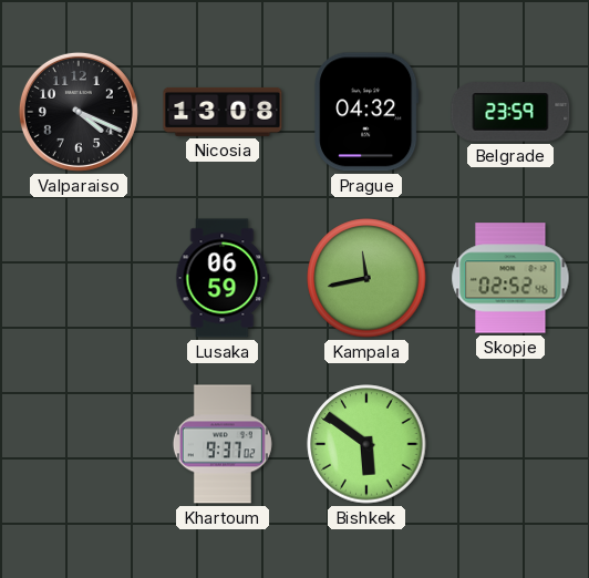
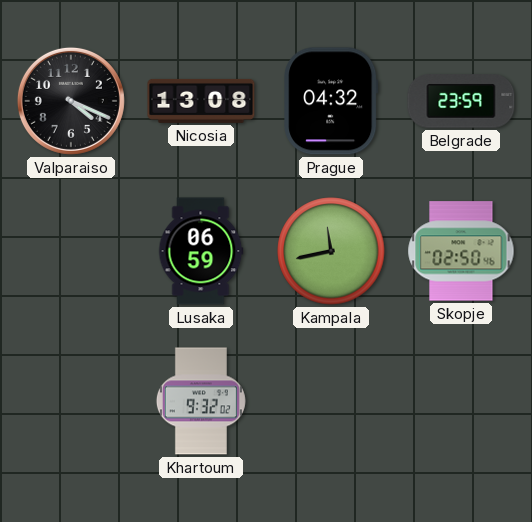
Skopje: 02:52 -> 02:50
Khartoum: 9:37 -> 9:32
Bishkek: 5:51 -> none
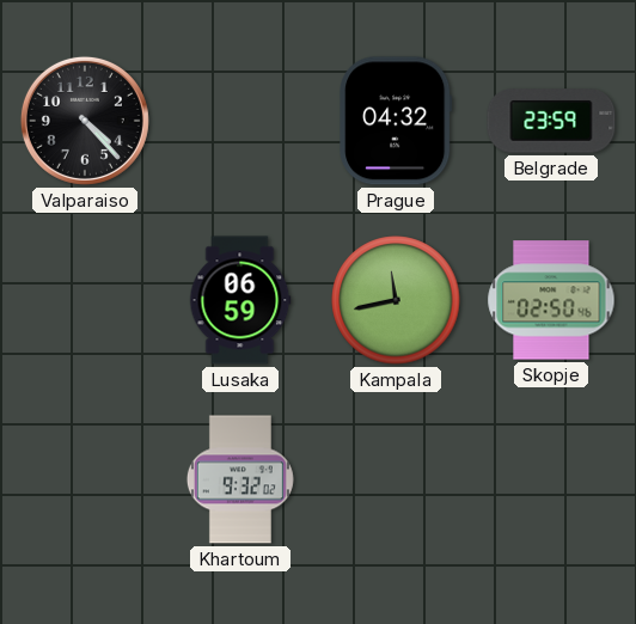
Valparaiso: 4:19 -> 4:23
Nicosia: 13:08 -> none
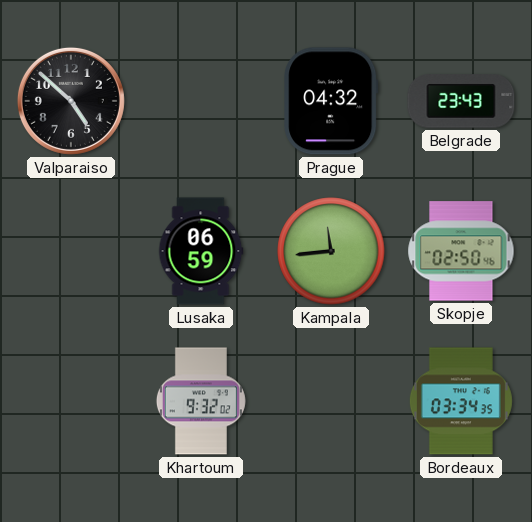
Valparaiso: 4:23 -> 4:52
Belgrade: 23:59 -> 23:43
Kampala: 11:43 -> 11:44
Bordeaux: none -> 03:34
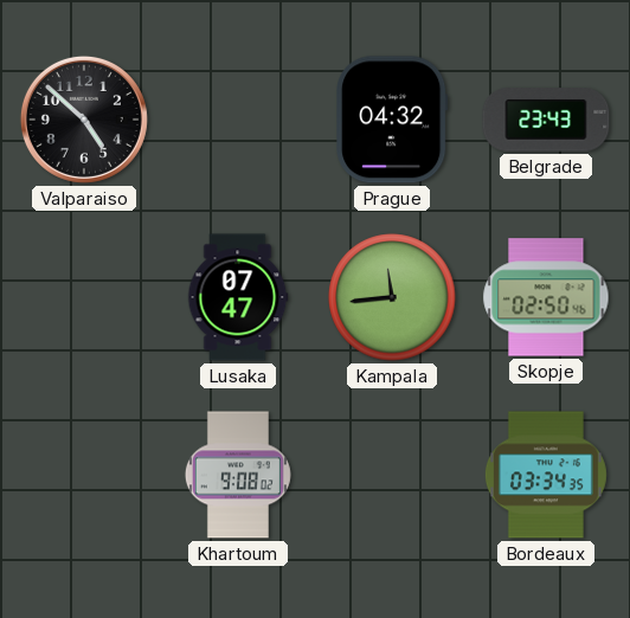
Lusaka: 06:59 -> 07:47
Khartoum: 9:32 -> 9:08
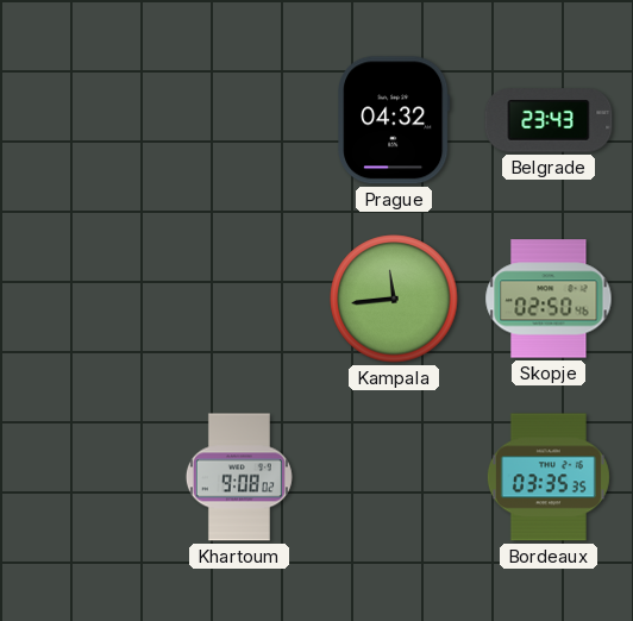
Valparaiso: 4:52 -> none
Lusaka: 07:47 -> none
Bordeaux: 03:34 -> 03:35
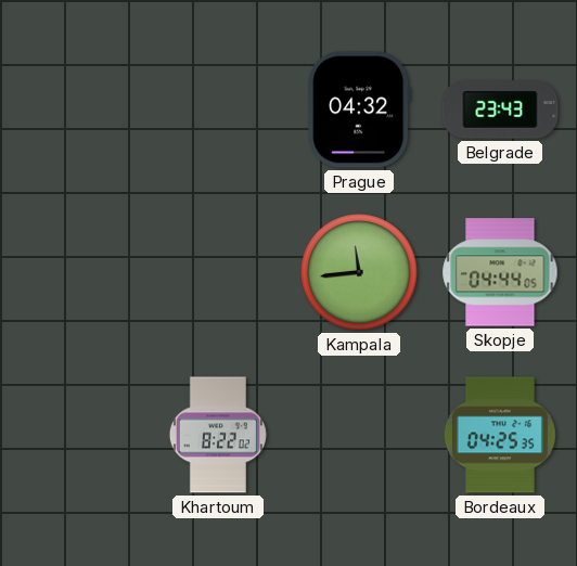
Skopje: 02:50 -> 04:44
Khartoum: 9:08 -> 8:22
Bordeaux: 03:35 -> 04:25
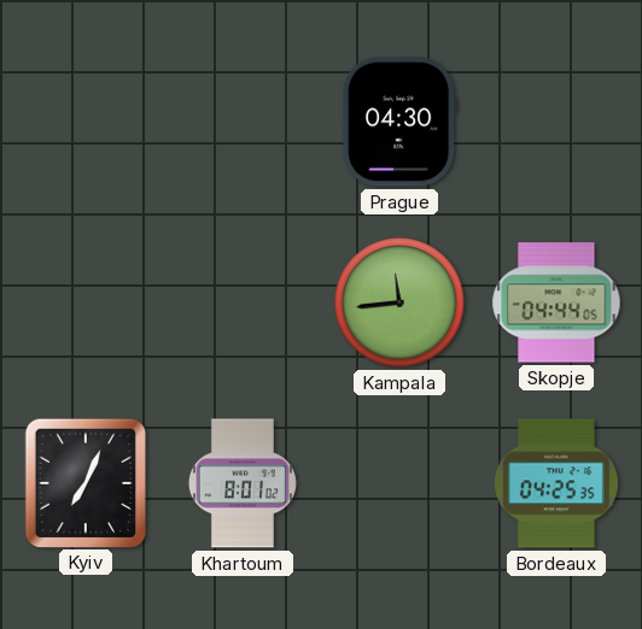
Prague: 04:32 -> 04:30
Belgrade: 23:43 -> none
Kyiv: none -> 7:04
Khartoum: 8:22 -> 8:01
